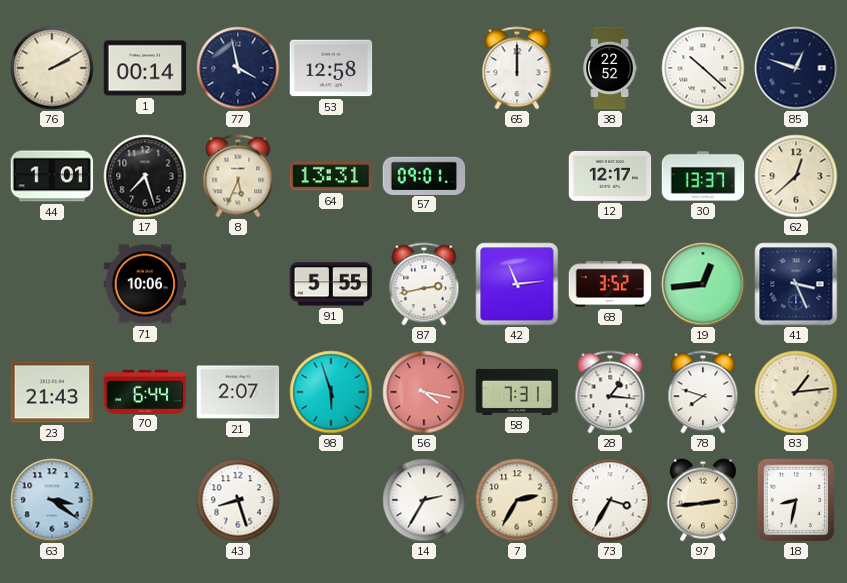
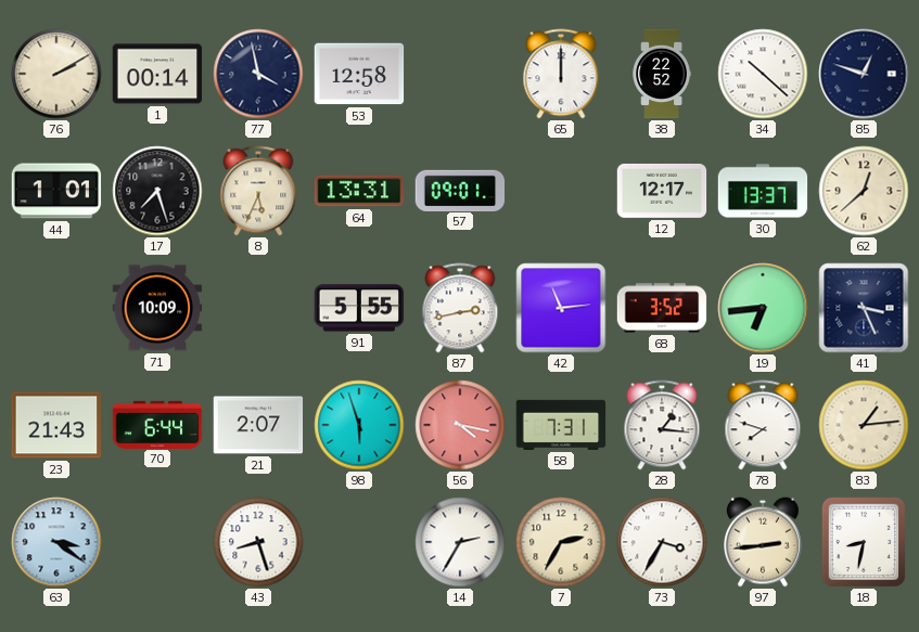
71: 10:06 -> 10:09
19: 12:44 -> 6:44
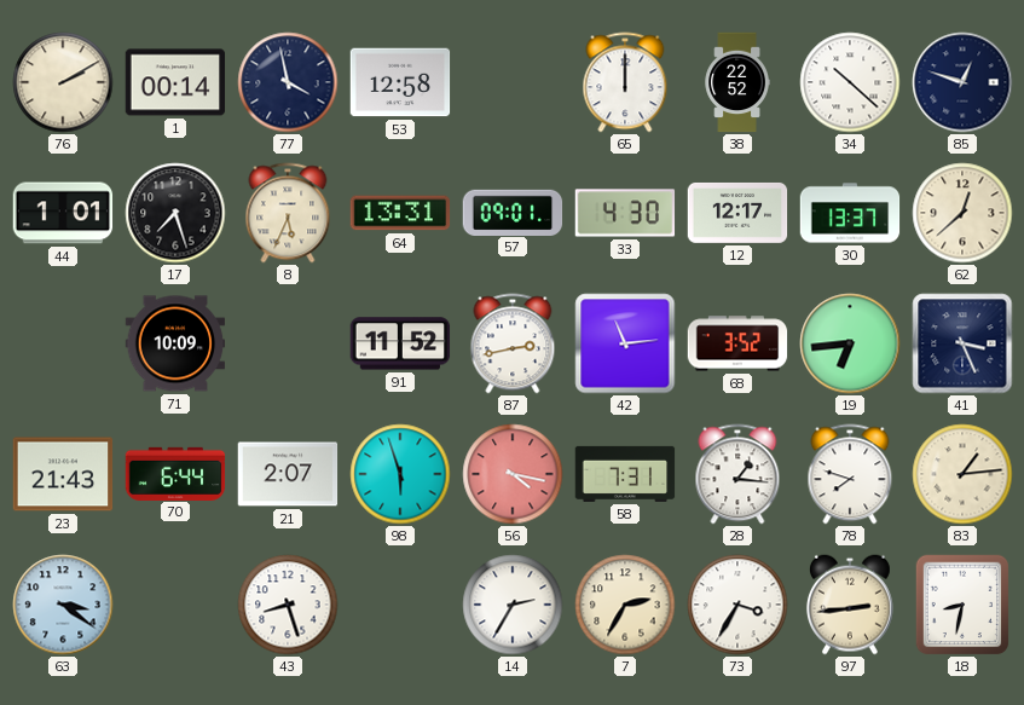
33: none -> 4:30
91: 5:55 -> 11:52
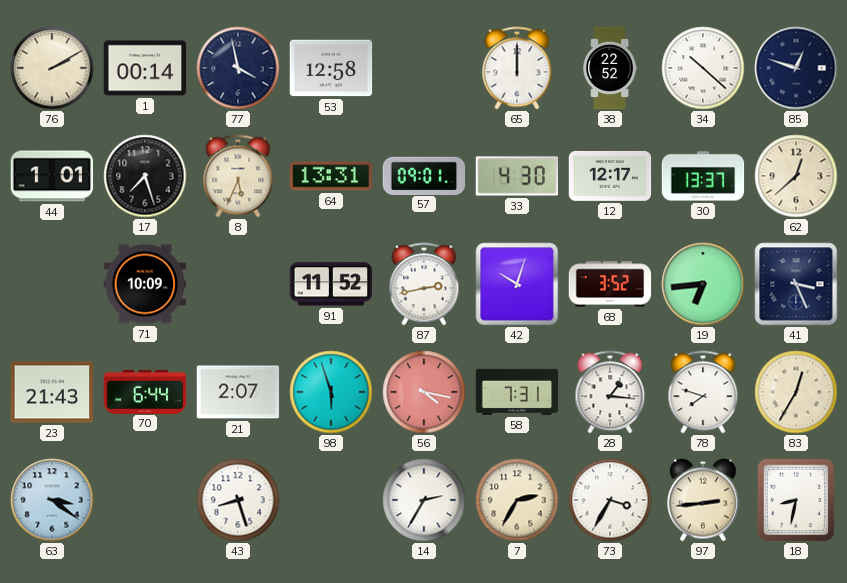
42: 11:14 -> 10:03
83: 1:14 -> 12:35
